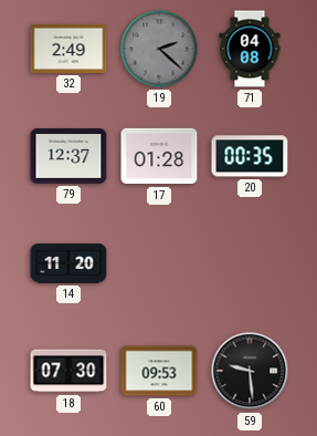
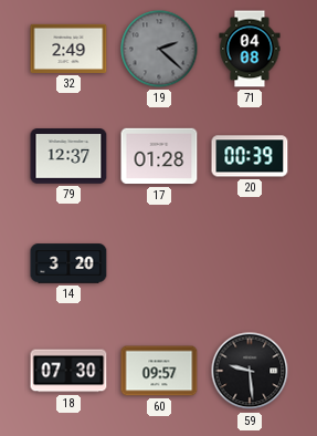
20: 00:35 -> 00:39
14: 11:20 -> 3:20
60: 09:53 -> 09:57
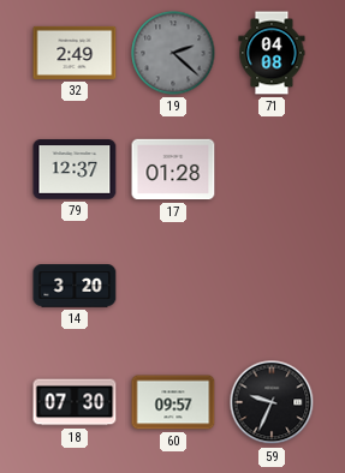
20: 00:39 -> none
59: 9:29 -> 9:34
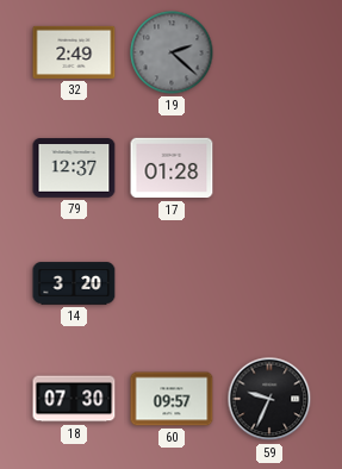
71: 04:08 -> none
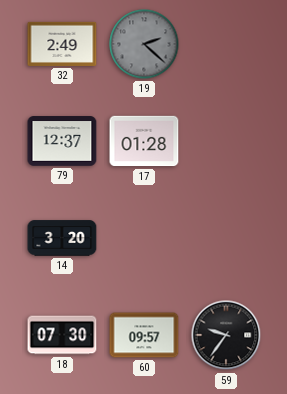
59: 9:34 -> 9:36
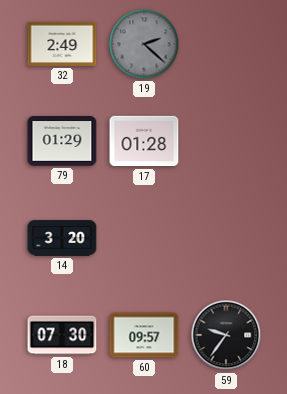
79: 12:37 -> 01:29
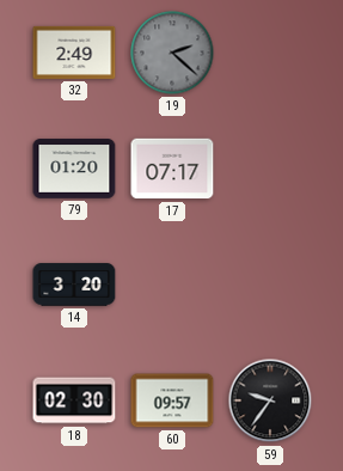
79: 01:29 -> 01:20
17: 01:28 -> 07:17
18: 07:30 -> 02:30
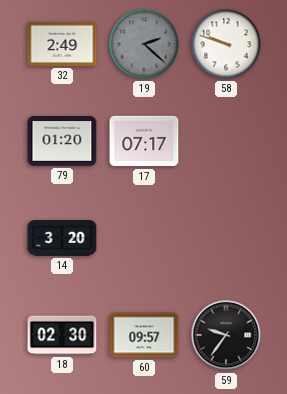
58: none -> 9:48
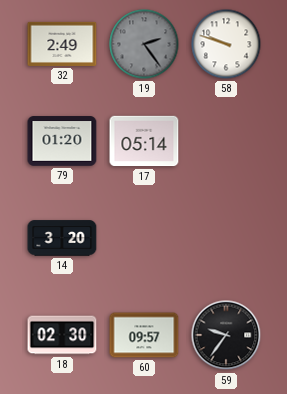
19: 2:22 -> 2:24
17: 07:17 -> 05:14
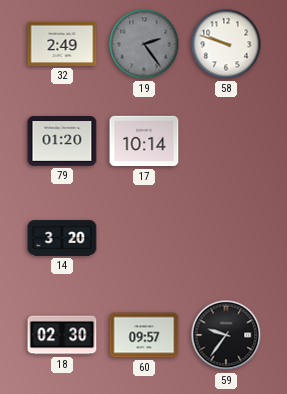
17: 05:14 -> 10:14
